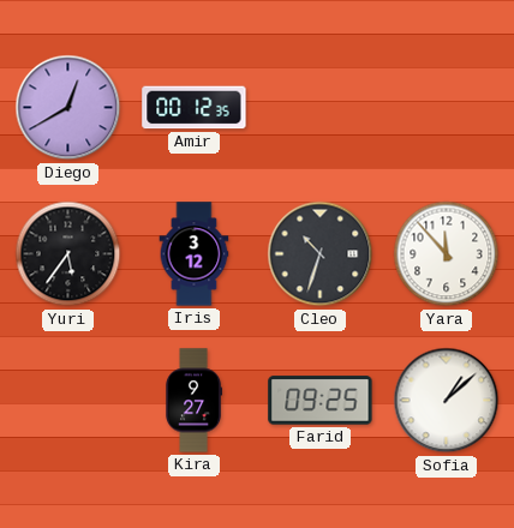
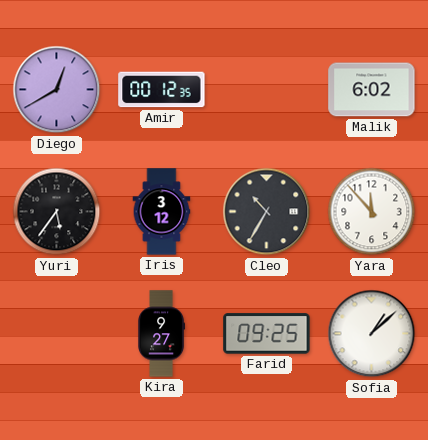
Malik: none -> 6:02
Cleo: 10:33 -> 10:35
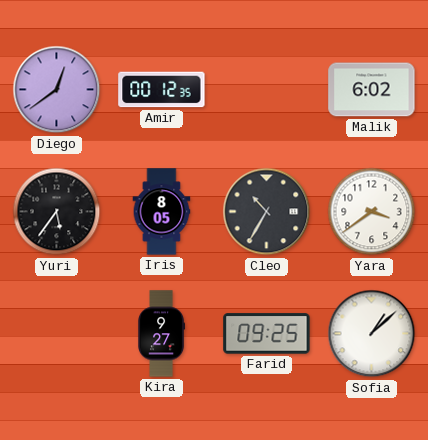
Diego: 12:40 -> 12:39
Iris: 3:12 -> 8:05
Yara: 11:53 -> 3:39
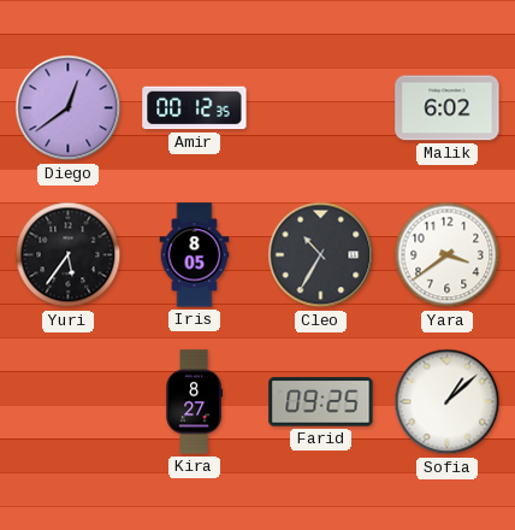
Kira: 9:27 -> 8:27
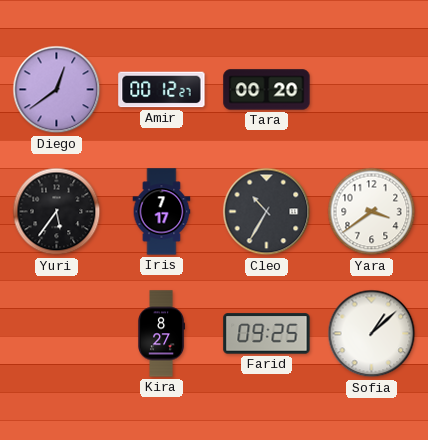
Amir: 00:12:35 -> 00:12:27
Tara: none -> 00:20
Malik: 6:02 -> none
Iris: 8:05 -> 7:17
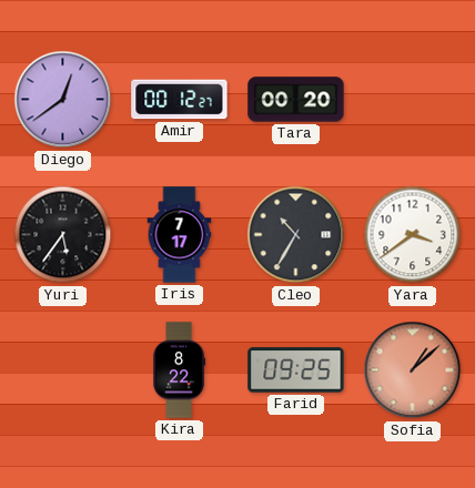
Kira: 8:27 -> 8:22
Sofia dial: white -> salmon
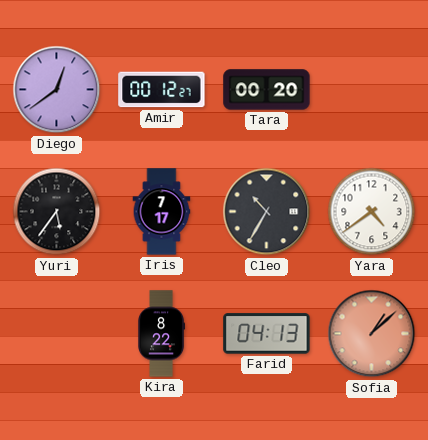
Yara: 3:39 -> 4:39
Farid: 09:25 -> 04:13
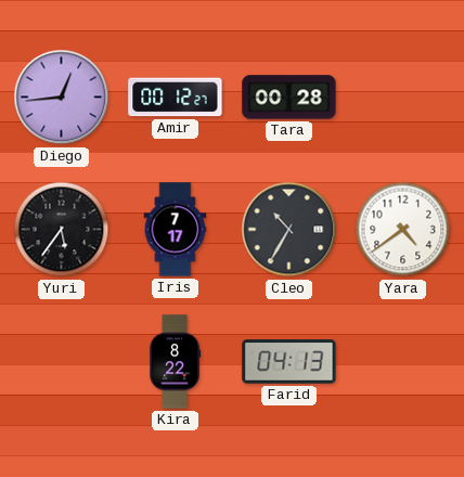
Diego: 12:39 -> 12:44
Tara: 00:20 -> 00:28
Sofia: 1:08 -> none
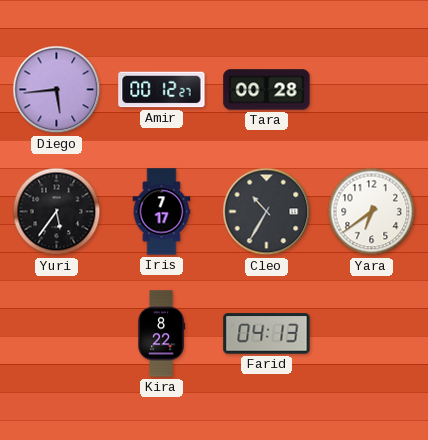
Diego: 12:44 -> 5:44
Yara: 4:39 -> 6:39
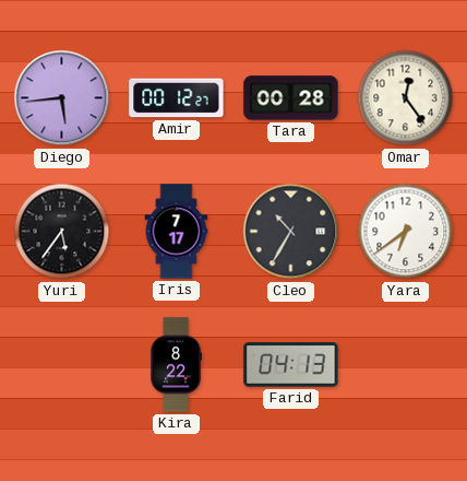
Omar: none -> 12:24
